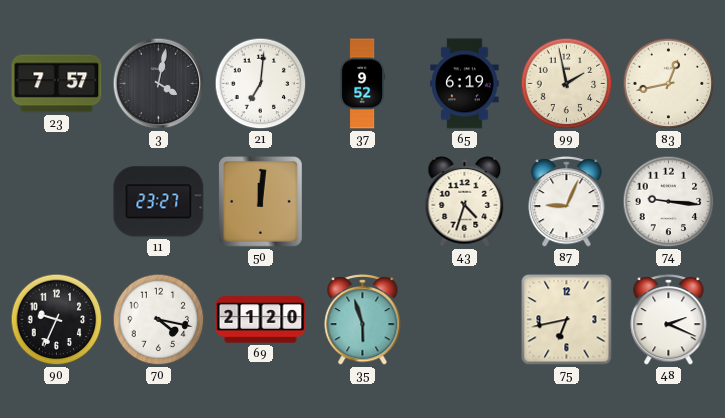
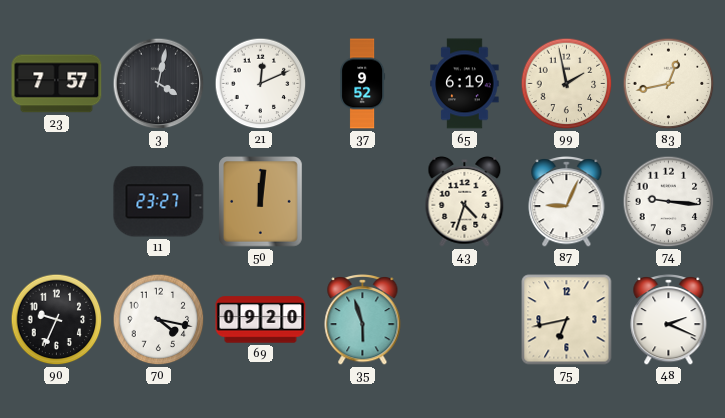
21: 7:01 -> 12:11
69: 21:20 -> 09:20
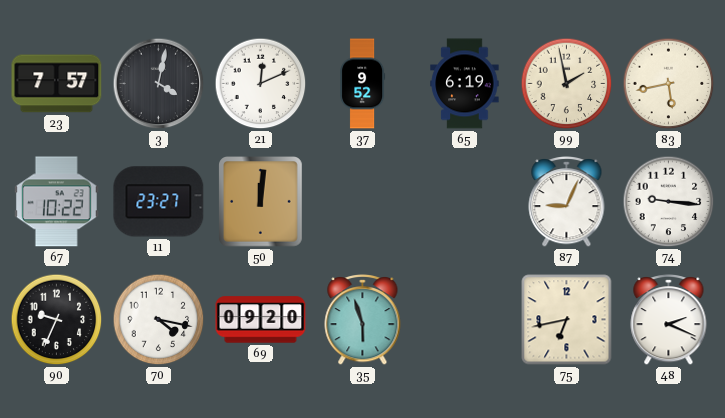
83: 12:43 -> 5:43
67: none -> 10:22
43: 4:33 -> none
